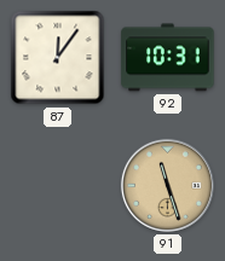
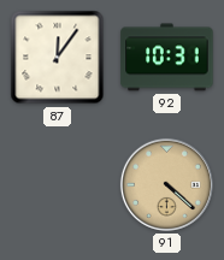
91: 11:27 -> 4:22
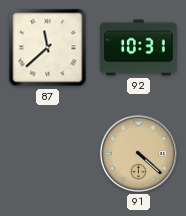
87: 12:06 -> 11:38
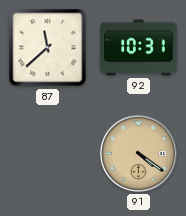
91: 4:22 -> 4:21
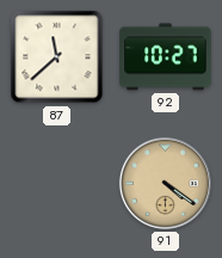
92: 10:31 -> 10:27
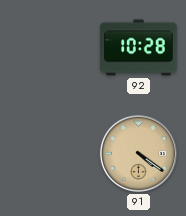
87: 11:38 -> none
92: 10:27 -> 10:28
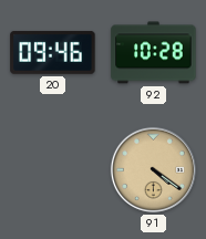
20: none -> 09:46
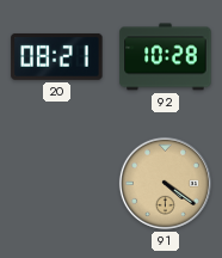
20: 09:46 -> 08:21
